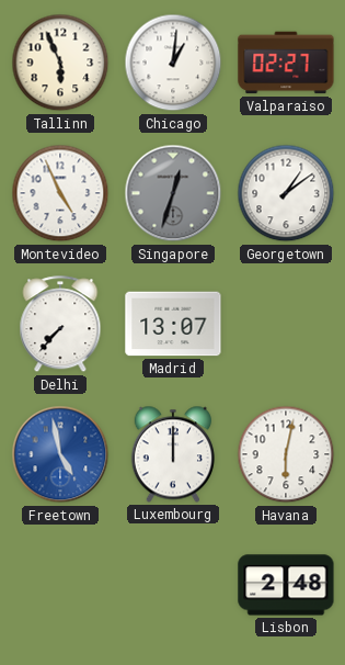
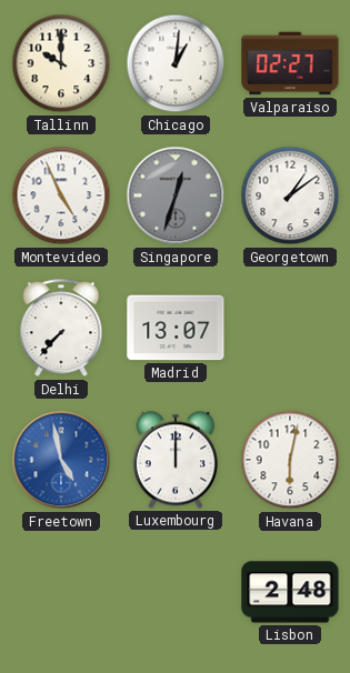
Tallinn: 5:56 -> 10:00
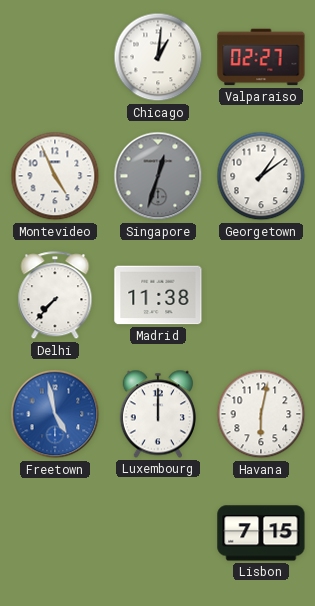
Tallinn: 10:00 -> none
Madrid: 13:07 -> 11:38
Lisbon: 2:48 -> 7:15
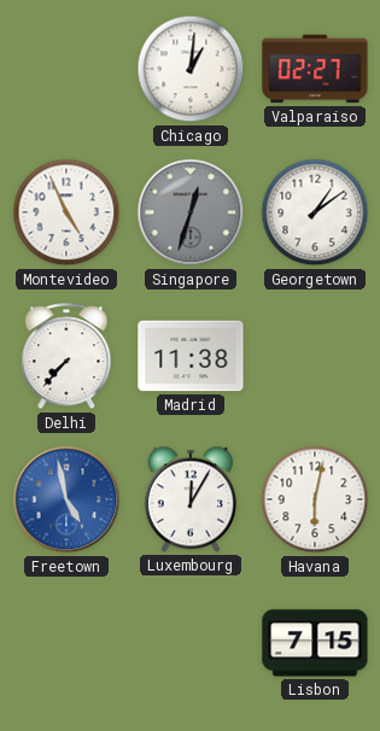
Luxembourg: 12:00 -> 12:05
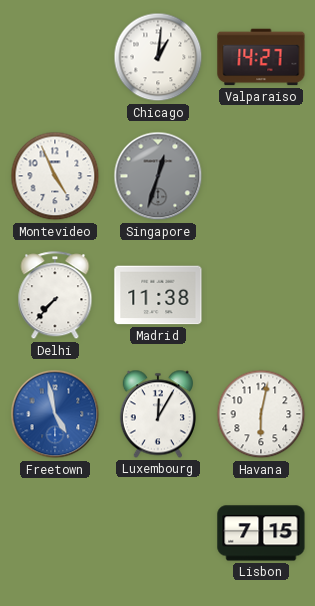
Valparaiso: 02:27 -> 14:27
Georgetown: 1:09 -> none
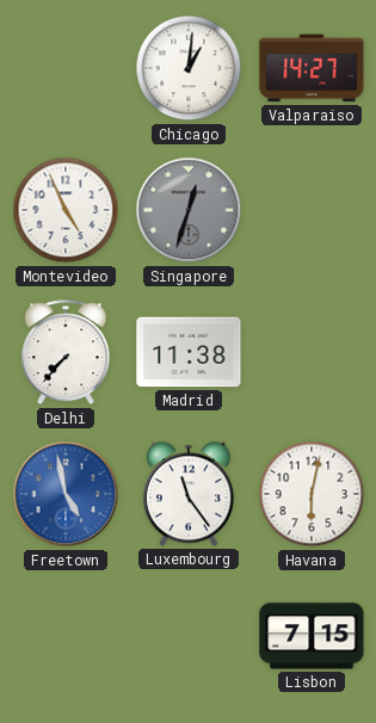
Luxembourg: 12:05 -> 11:24
